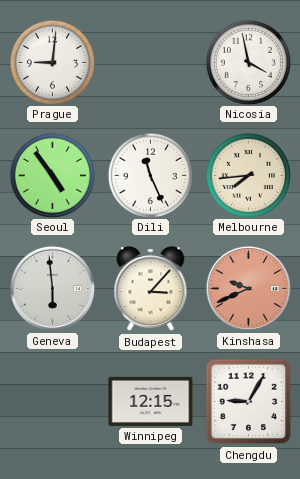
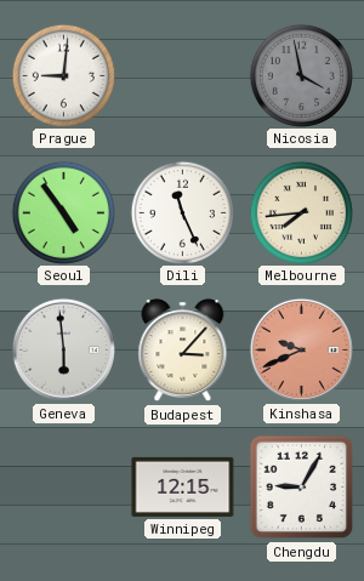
Nicosia dial: white -> grey
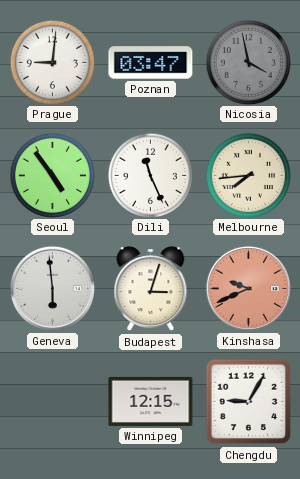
Poznan: none -> 03:47
Budapest: 3:07 -> 3:03
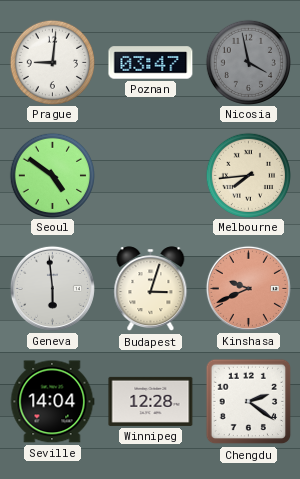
Seoul: 4:54 -> 4:51
Dili: 11:26 -> none
Seville: none -> 14:04
Winnipeg: 12:15 -> 12:28
Chengdu: 9:05 -> 2:21
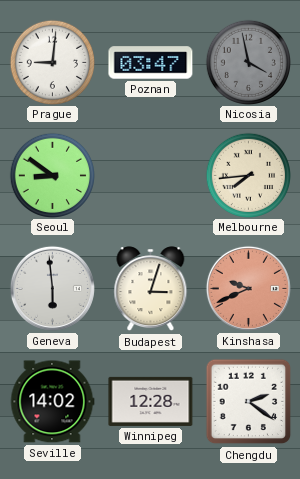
Seoul: 4:51 -> 8:51
Seville: 14:04 -> 14:02
